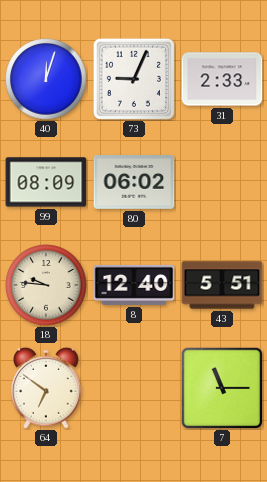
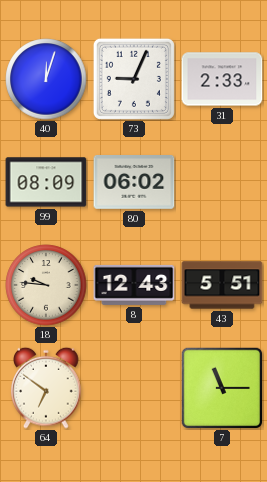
8: 12:40 -> 12:43
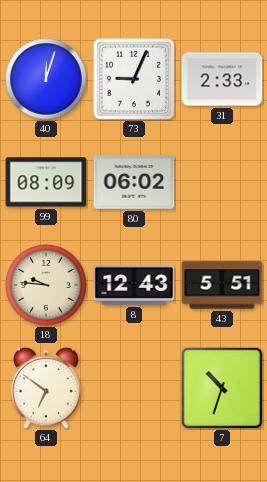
7: 11:15 -> 10:33
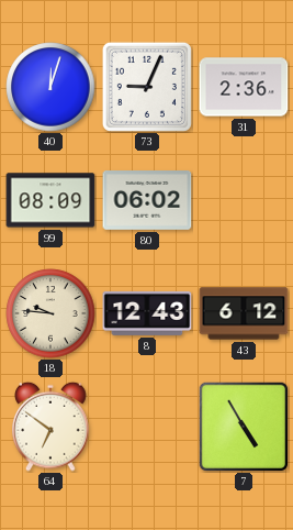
31: 2:33 -> 2:36
43: 5:51 -> 6:12
7: 10:33 -> 4:55
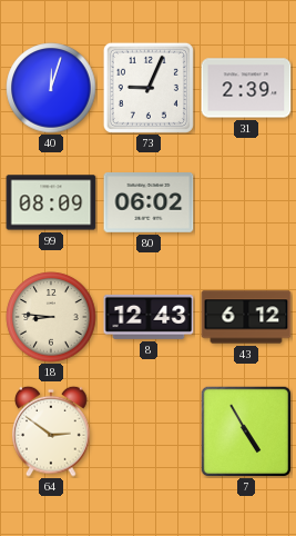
31: 2:36 -> 2:39
18: 9:46 -> 8:46
64: 6:51 -> 2:51
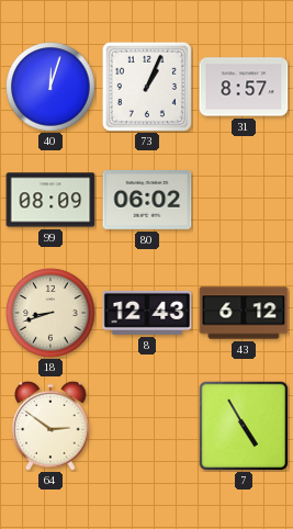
73: 9:04 -> 1:04
31: 2:39 -> 8:57
18: 8:46 -> 8:42
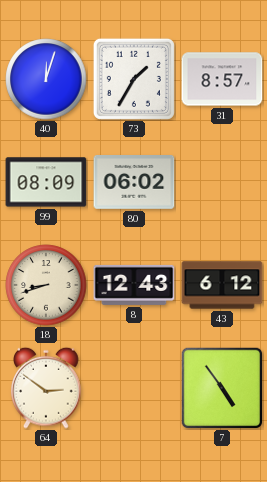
73: 1:04 -> 1:35
7: 4:55 -> 4:54
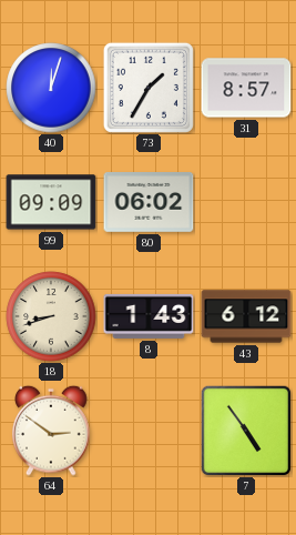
99: 08:09 -> 09:09
8: 12:43 -> 1:43
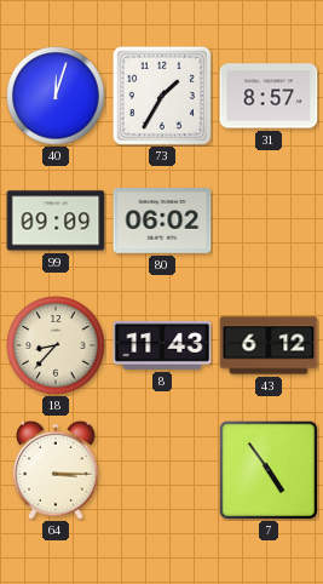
18: 8:42 -> 8:37
8: 1:43 -> 11:43
64: 2:51 -> 3:15
